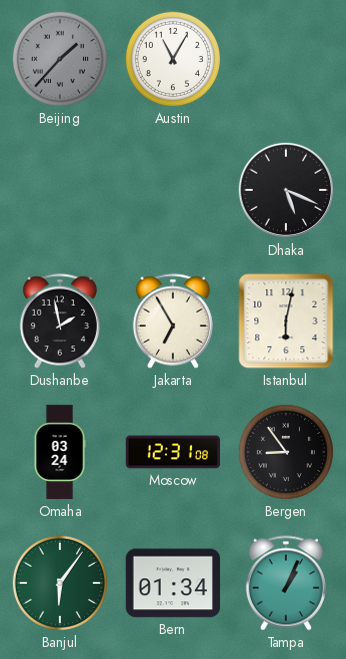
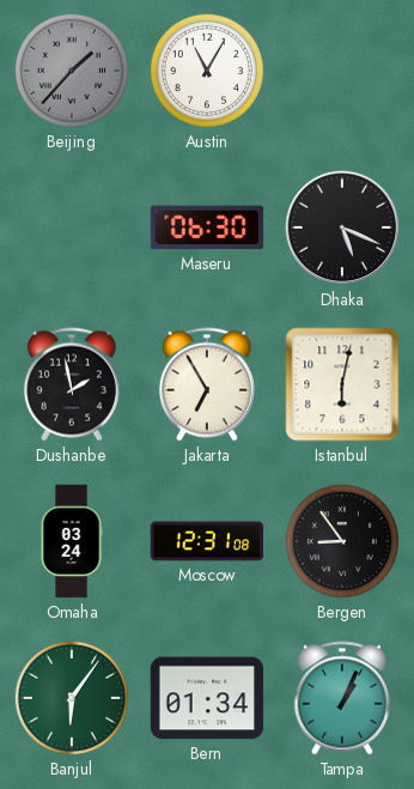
Maseru: none -> 06:30
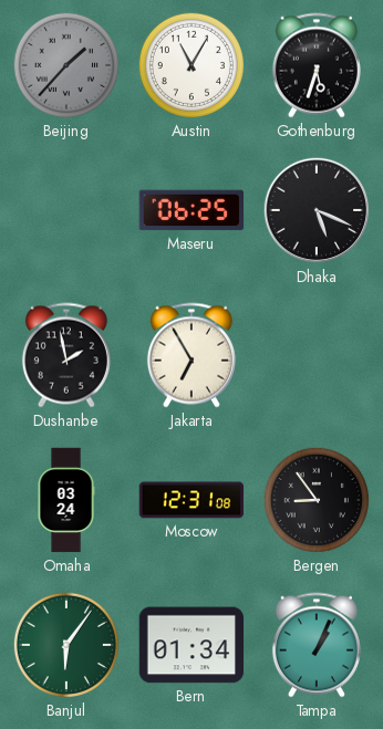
Gothenburg: none -> 5:33
Maseru: 06:30 -> 06:25
Istanbul: 6:02 -> none
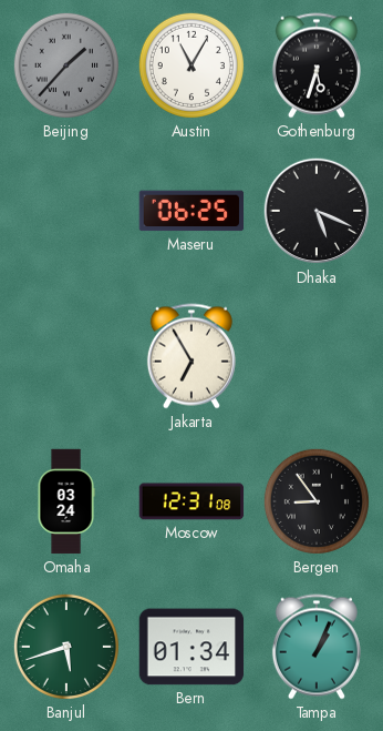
Dushanbe: 1:58 -> none
Banjul: 6:06 -> 5:42
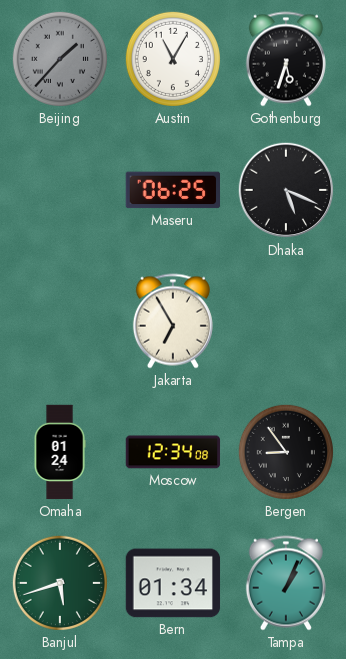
Omaha: 03:24 -> 01:24
Moscow: 12:31 -> 12:34
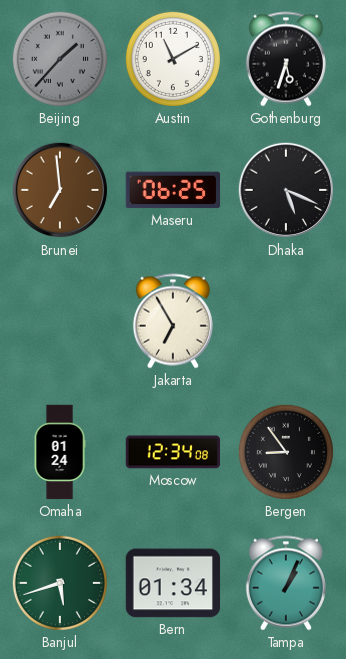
Austin: 11:05 -> 11:10
Brunei: none -> 6:59
